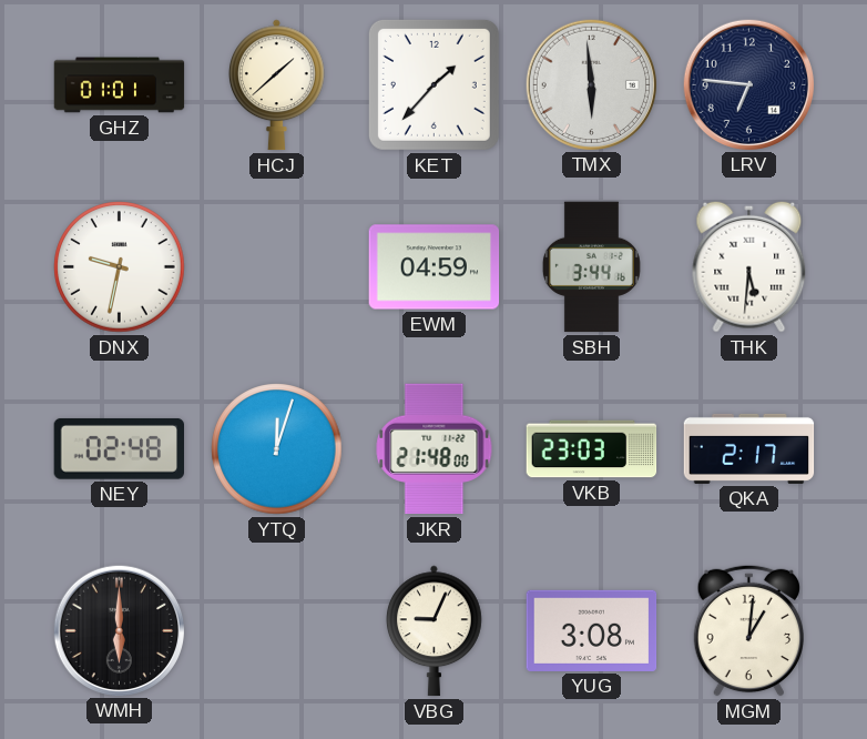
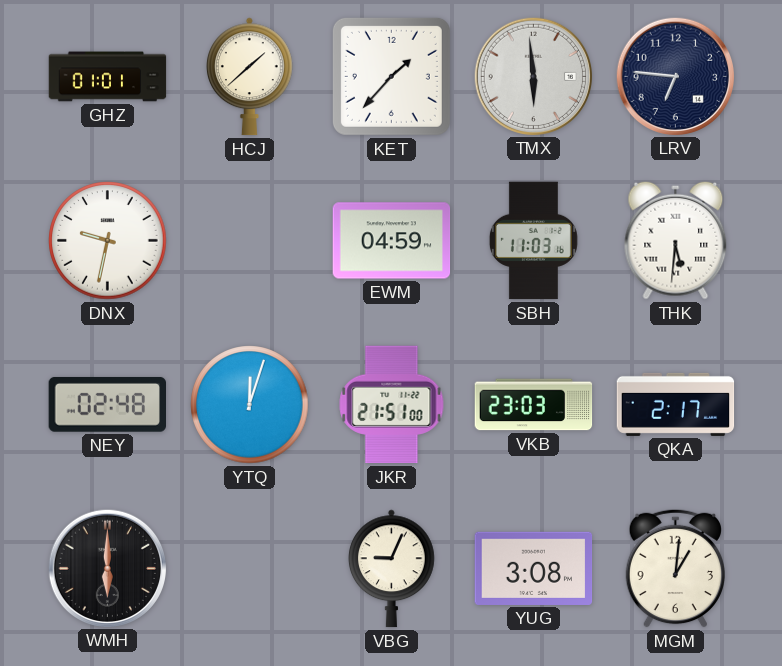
SBH: 3:44 -> 11:03
JKR: 21:48 -> 21:51
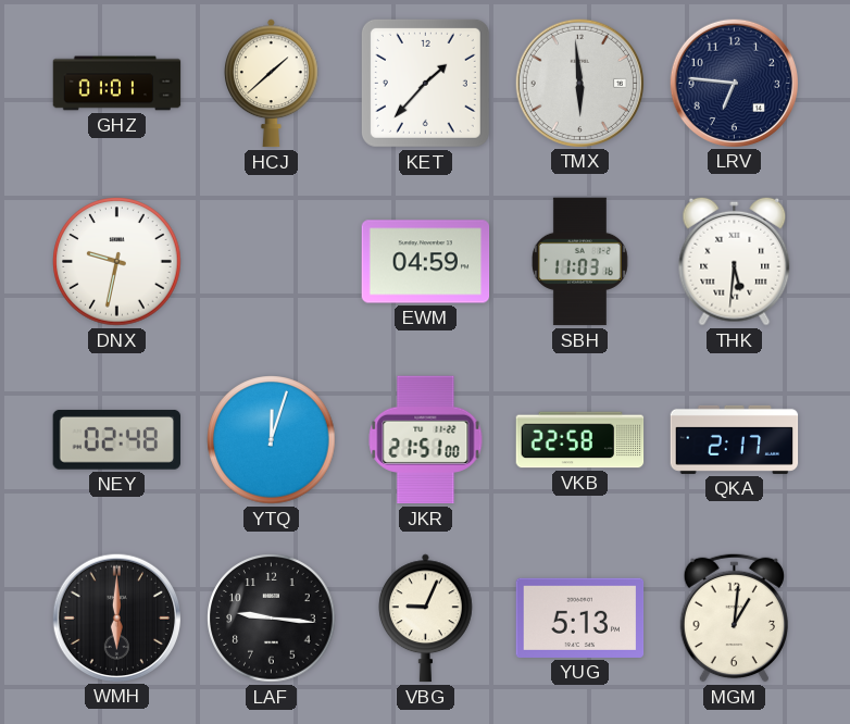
VKB: 23:03 -> 22:58
LAF: none -> 9:16
YUG: 3:08 -> 5:13
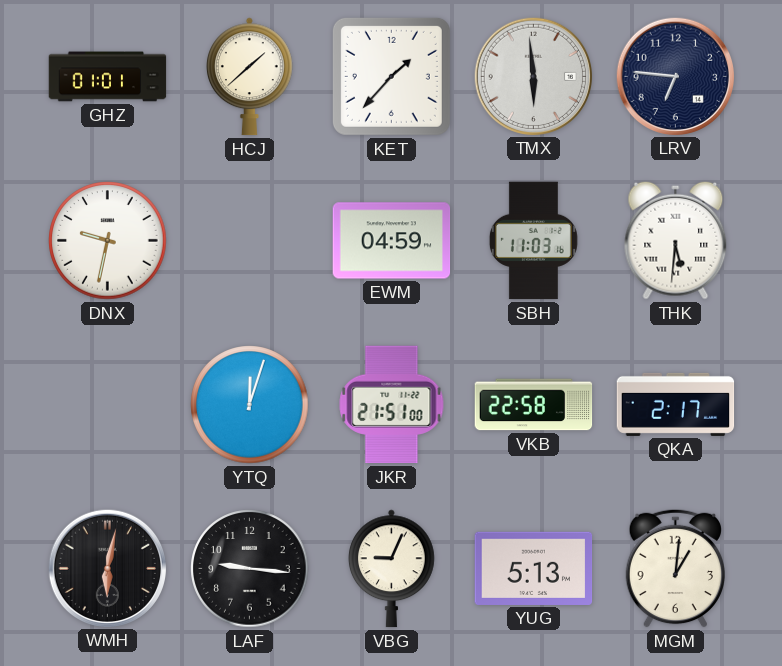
NEY: 02:48 -> none
WMH: 6:00 -> 6:02
